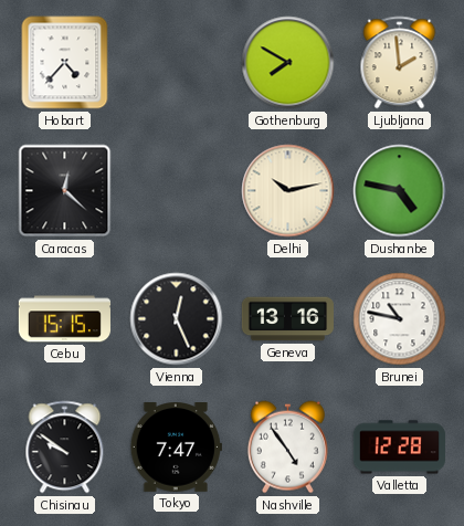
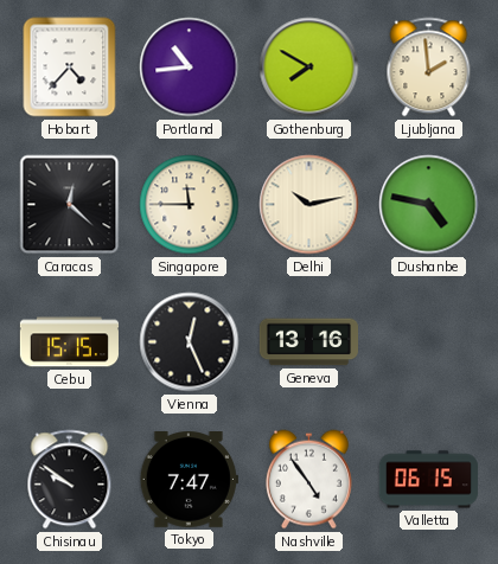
Portland: none -> 10:44
Singapore: none -> 11:45
Brunei: 10:47 -> none
Valletta: 12:28 -> 06:15
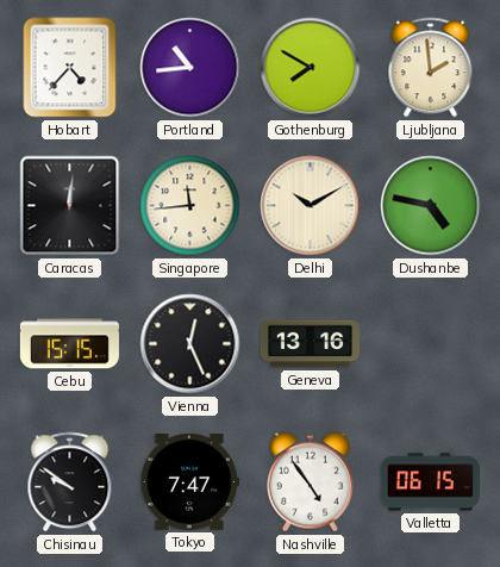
Caracas: 12:22 -> 12:01
Singapore: 11:45 -> 11:44
Delhi: 10:13 -> 10:10
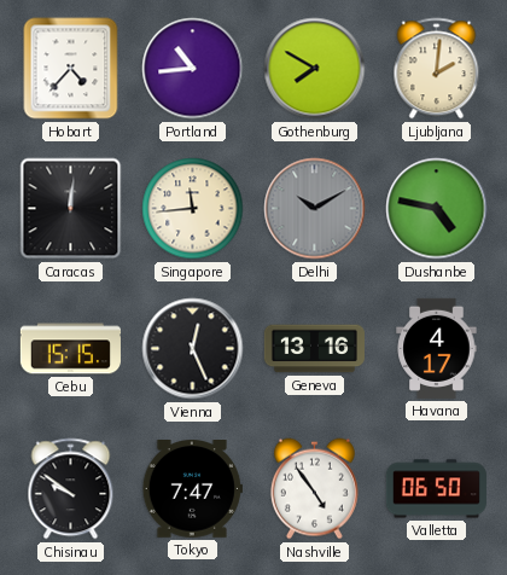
Ljubljana: 1:59 -> 2:01
Delhi dial: cream -> grey
Havana: none -> 4:17
Valletta: 06:15 -> 06:50
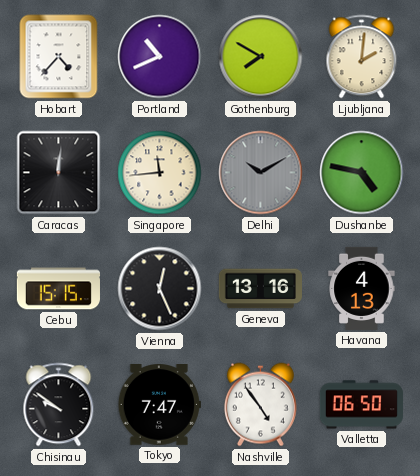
Portland: 10:44 -> 10:41
Havana: 4:17 -> 4:13
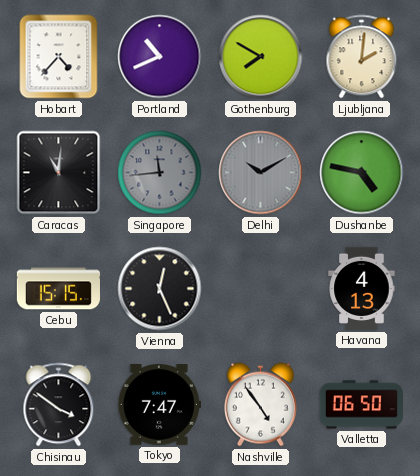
Caracas: 12:01 -> 11:01
Singapore dial: cream -> grey
Geneva: 13:16 -> none
Chisinau: 9:51 -> 3:51
